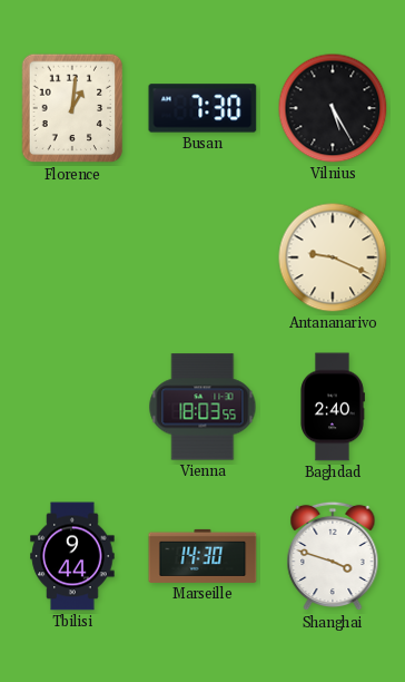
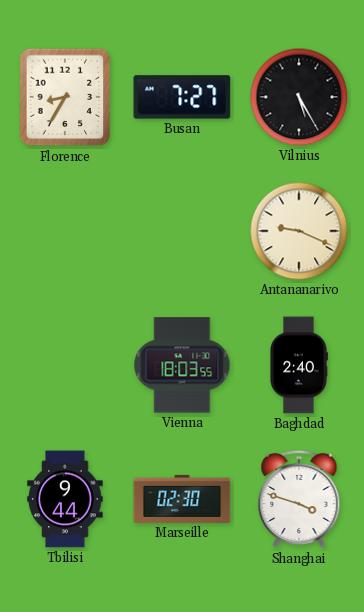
Florence: 1:01 -> 8:35
Busan: 7:30 -> 7:27
Marseille: 14:30 -> 02:30
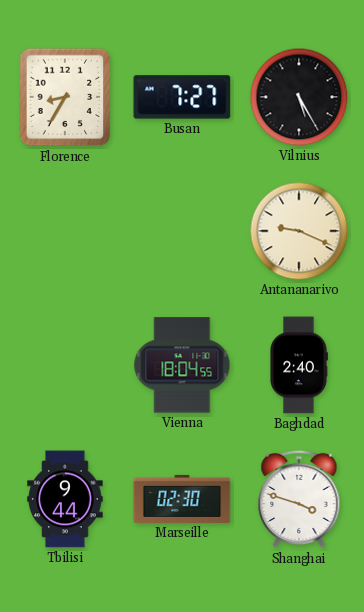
Vienna: 18:03 -> 18:04
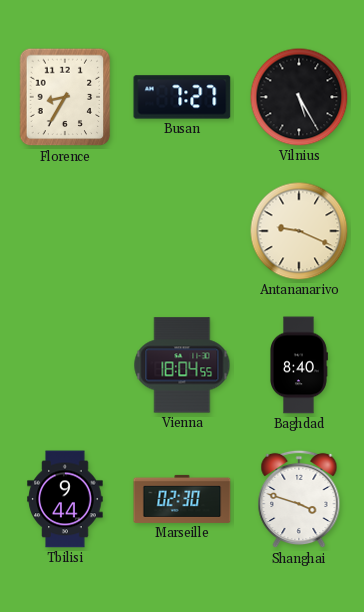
Baghdad: 2:40 -> 8:40
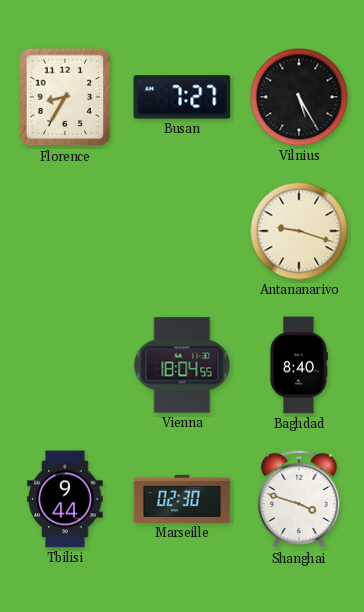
Antananarivo: 9:19 -> 9:18
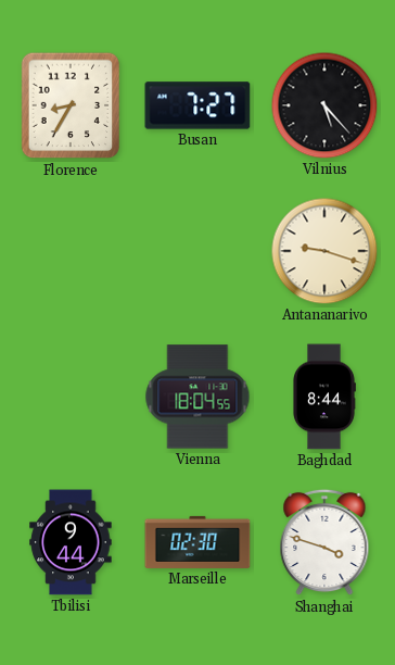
Vilnius: 5:25 -> 5:23
Baghdad: 8:40 -> 8:44
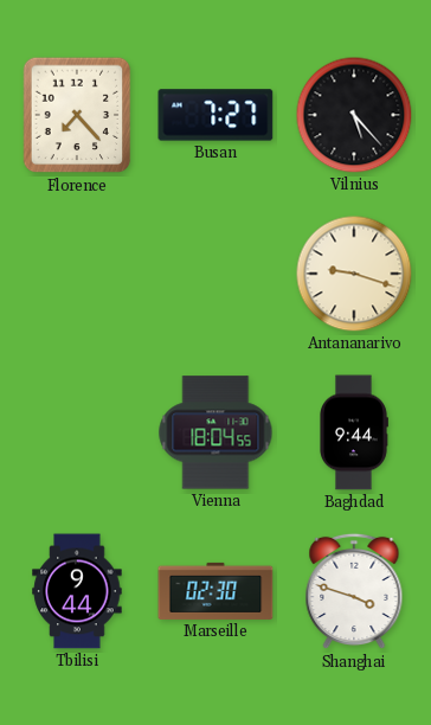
Florence: 8:35 -> 7:23
Baghdad: 8:44 -> 9:44
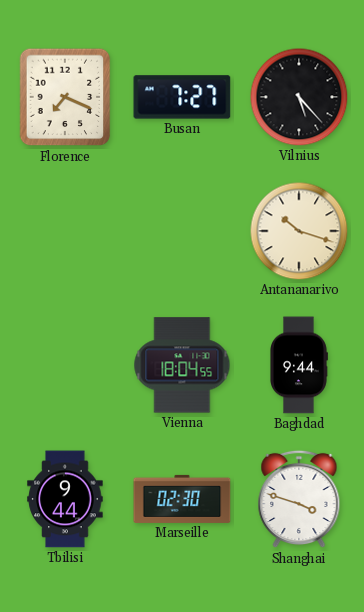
Florence: 7:23 -> 7:19
Antananarivo: 9:18 -> 10:18
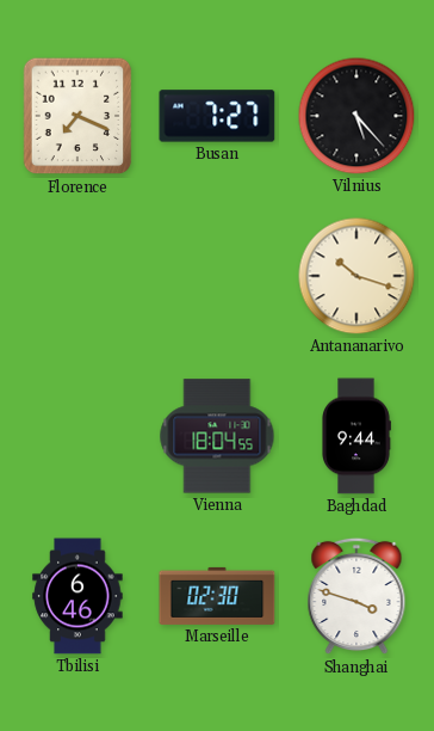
Tbilisi: 9:44 -> 6:46
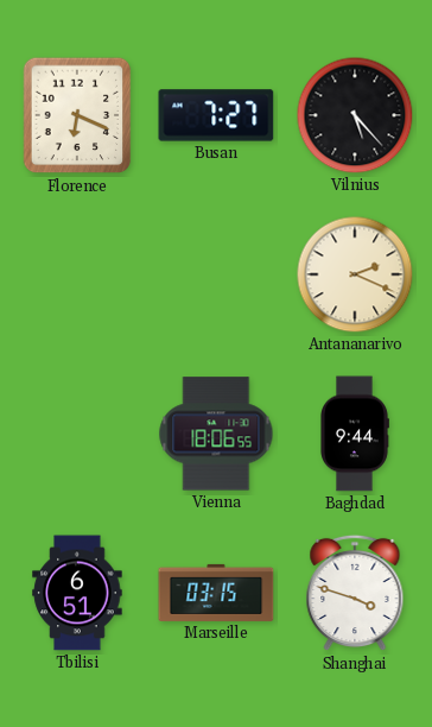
Florence: 7:19 -> 6:19
Antananarivo: 10:18 -> 2:19
Vienna: 18:04 -> 18:06
Tbilisi: 6:46 -> 6:51
Marseille: 02:30 -> 03:15
